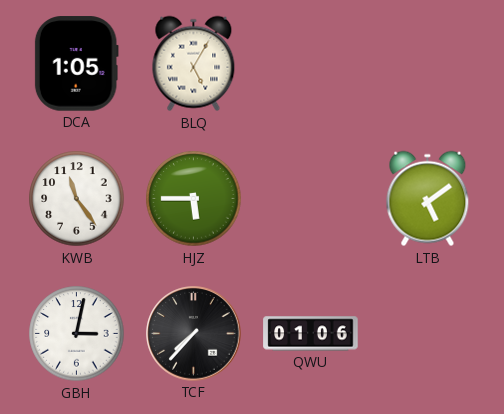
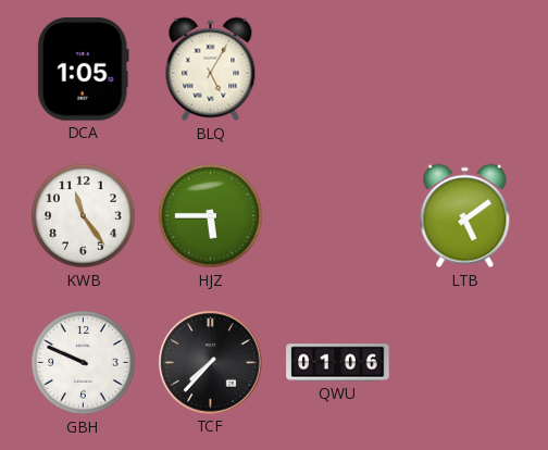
GBH: 3:02 -> 9:49
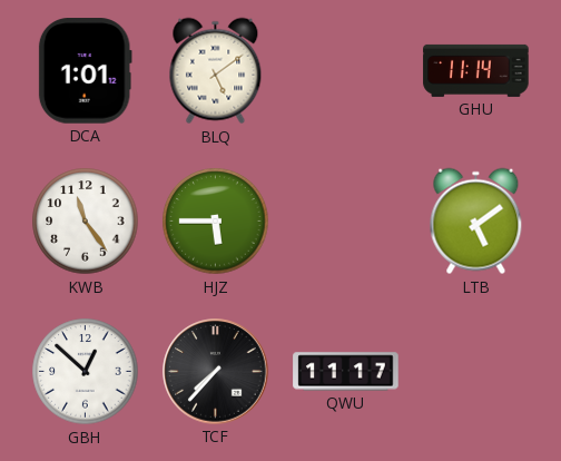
DCA: 1:05 -> 1:01
BLQ: 5:05 -> 5:09
GHU: none -> 11:14
GBH: 9:49 -> 12:52
QWU: 01:06 -> 11:17
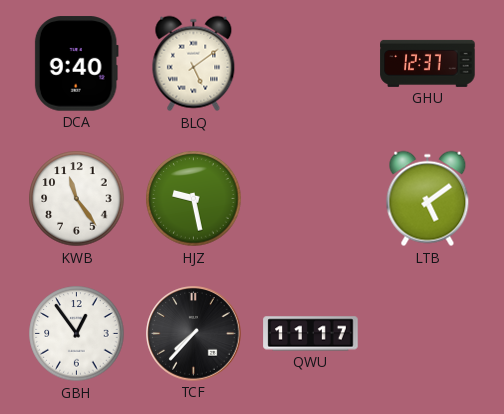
DCA: 1:01 -> 9:40
GHU: 11:14 -> 12:37
HJZ: 5:45 -> 9:28
GBH: 12:52 -> 12:54
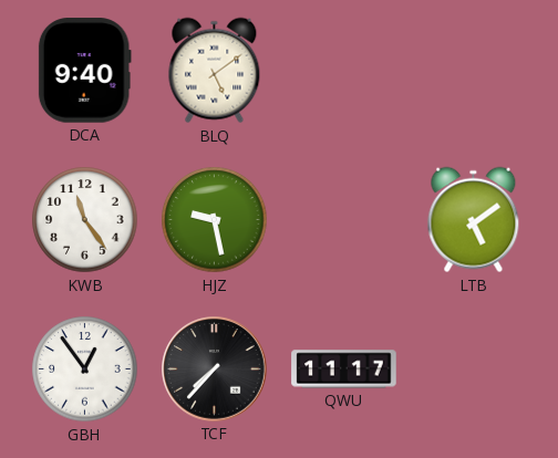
GHU: 12:37 -> none
